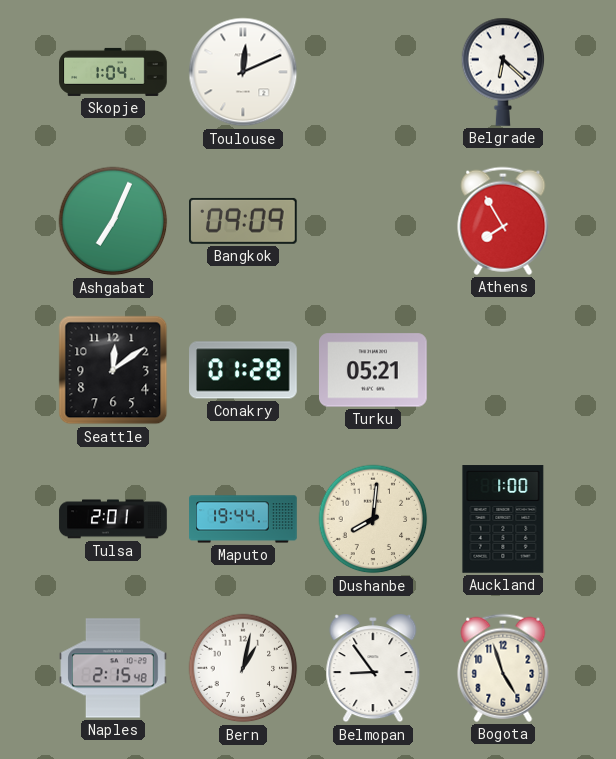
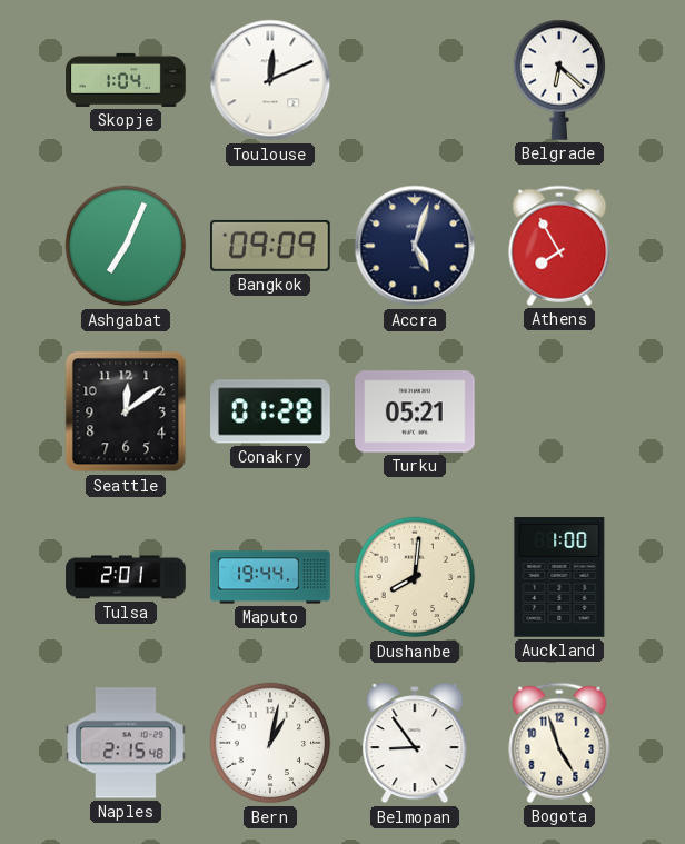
Accra: none -> 5:03
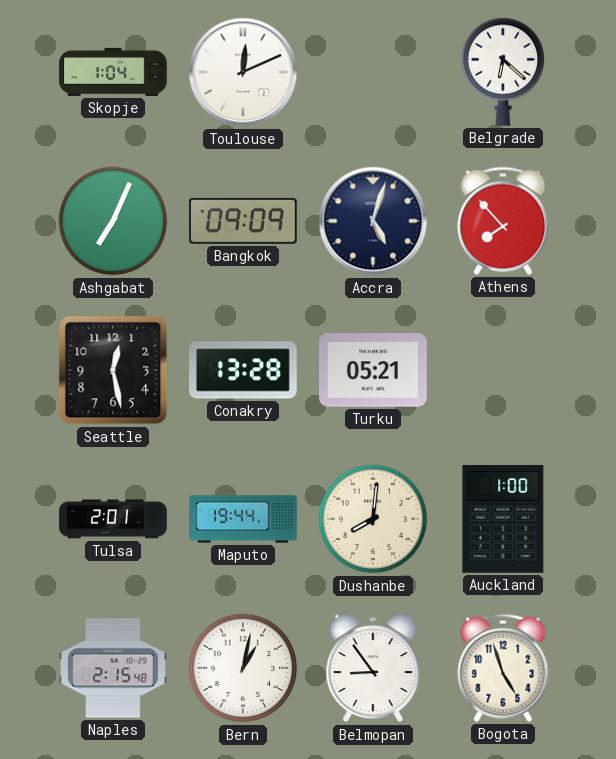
Athens: 7:55 -> 7:53
Seattle: 12:09 -> 12:28
Conakry: 01:28 -> 13:28
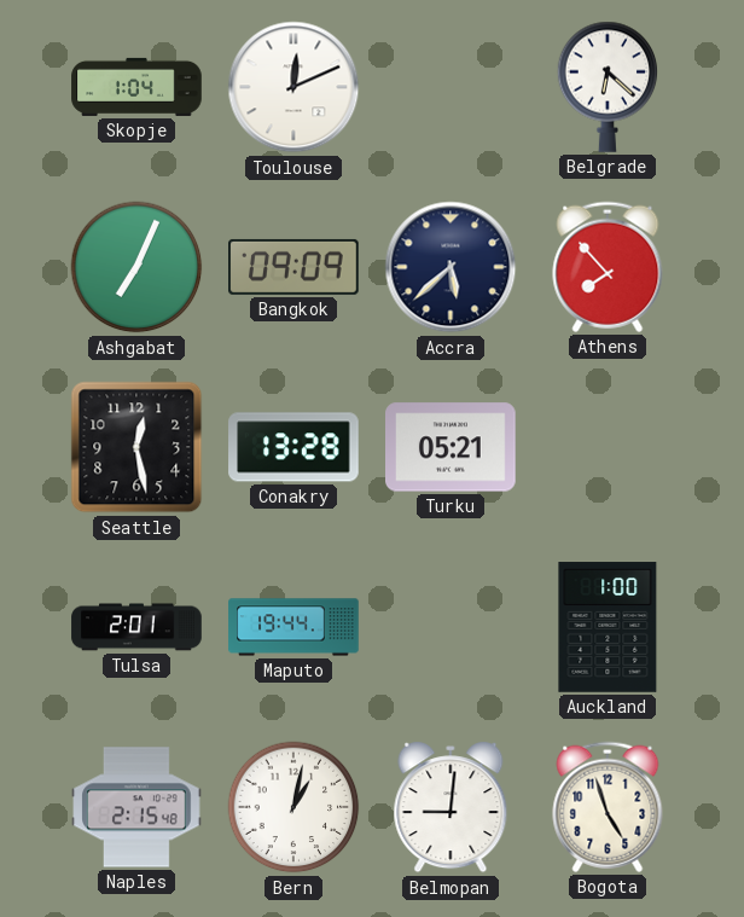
Accra: 5:03 -> 5:38
Dushanbe: 8:01 -> none
Belmopan: 8:54 -> 9:01
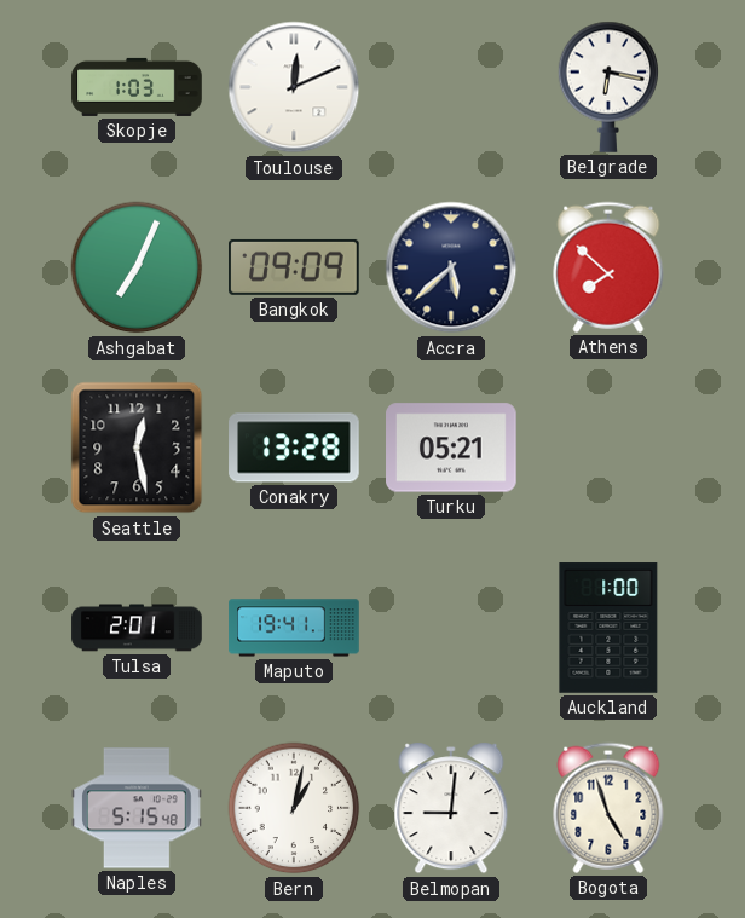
Skopje: 1:04 -> 1:03
Belgrade: 6:22 -> 6:17
Athens: 7:53 -> 7:52
Maputo: 19:44 -> 19:41
Naples: 2:15 -> 5:15
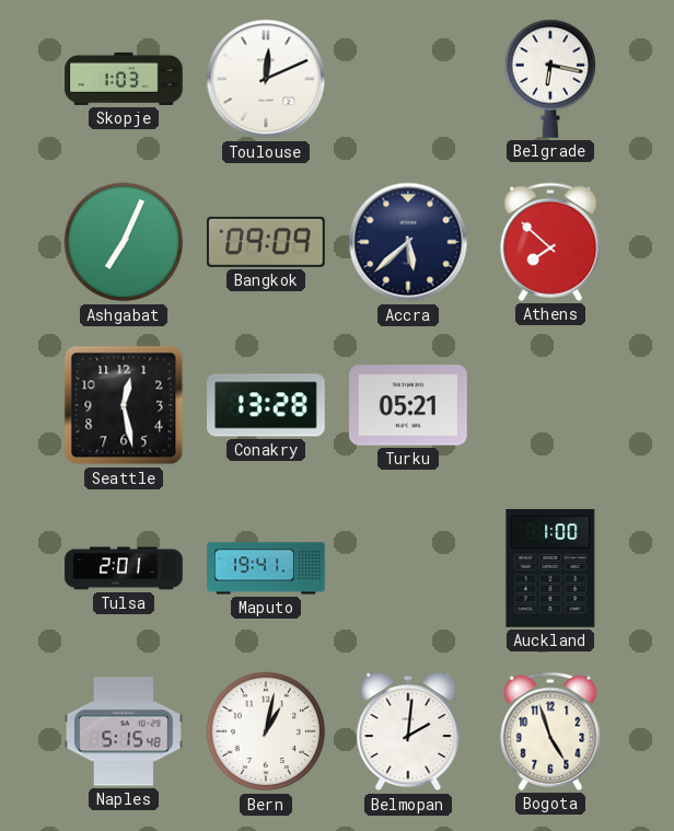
Belmopan: 9:01 -> 2:01
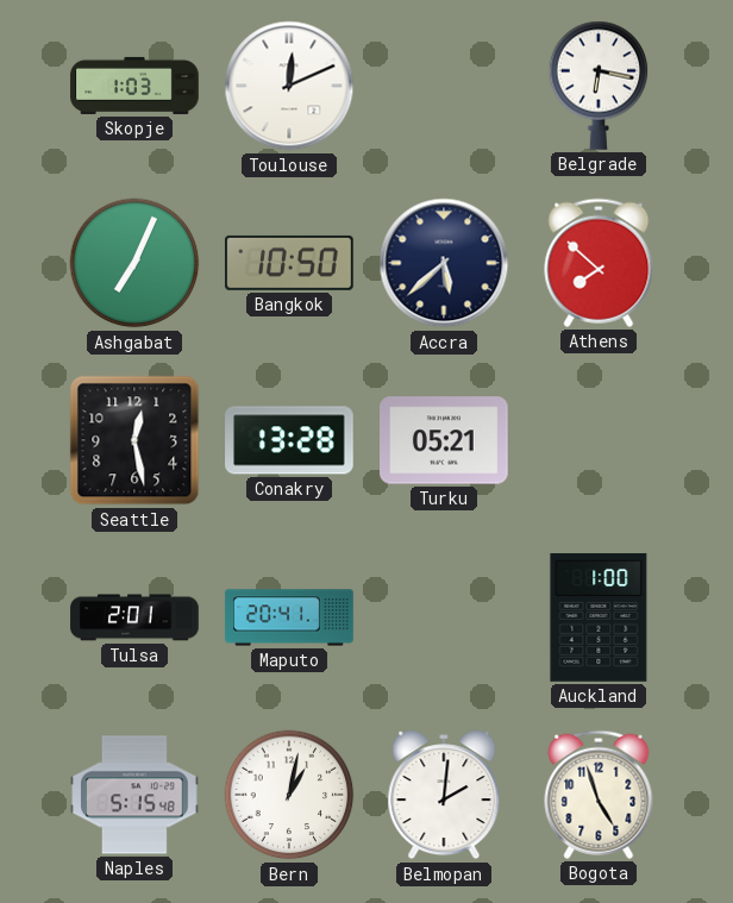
Bangkok: 09:09 -> 10:50
Maputo: 19:41 -> 20:41
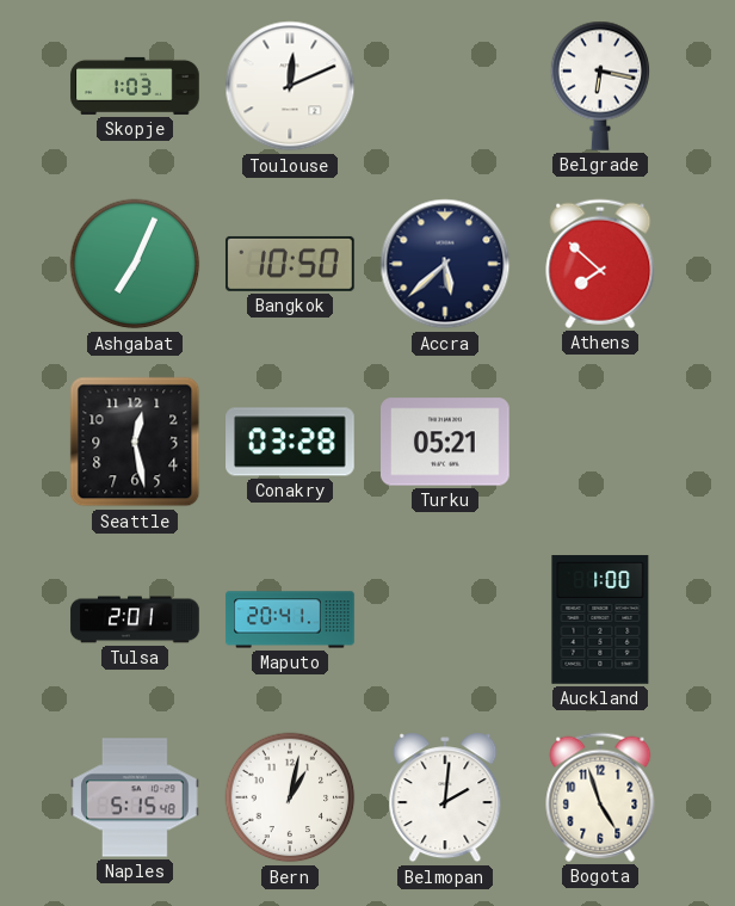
Conakry: 13:28 -> 03:28
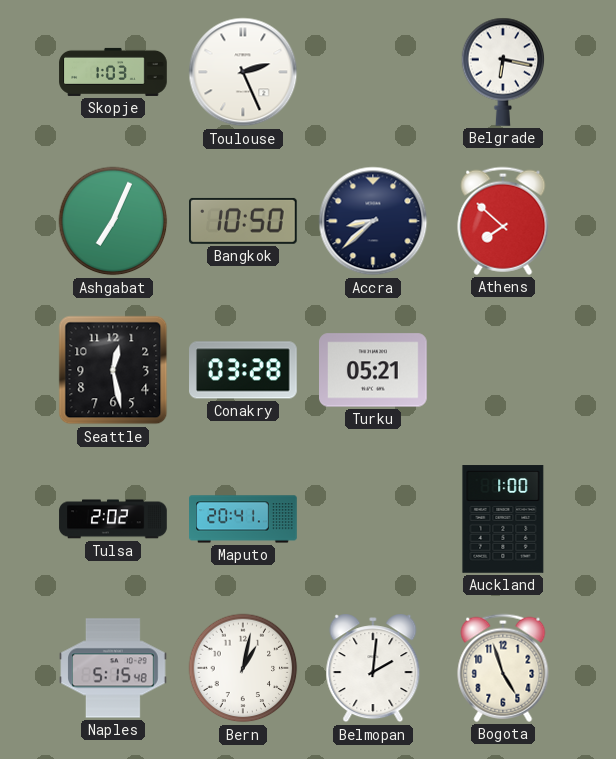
Toulouse: 12:11 -> 2:26
Accra: 5:38 -> 8:38
Tulsa: 2:01 -> 2:02
